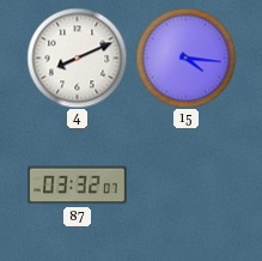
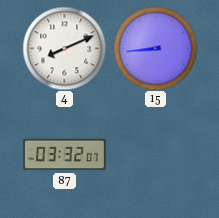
15: 4:16 -> 8:44
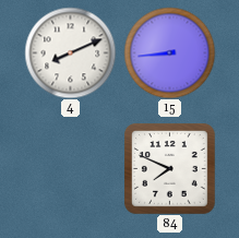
87: 03:32 -> none
84: none -> 7:49
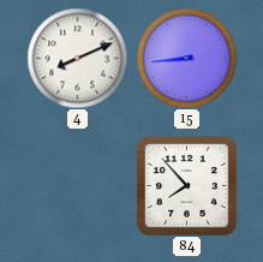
84: 7:49 -> 7:53
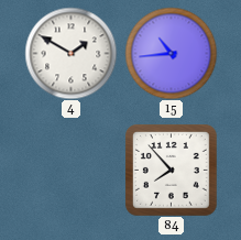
4: 8:11 -> 1:50
15: 8:44 -> 10:44
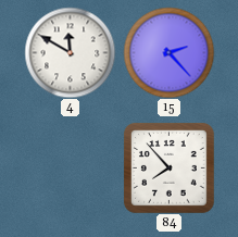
4: 1:50 -> 11:50
15: 10:44 -> 2:23
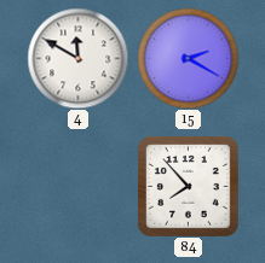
15: 2:23 -> 2:20
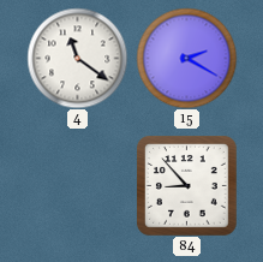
4: 11:50 -> 11:21
84: 7:53 -> 8:53
